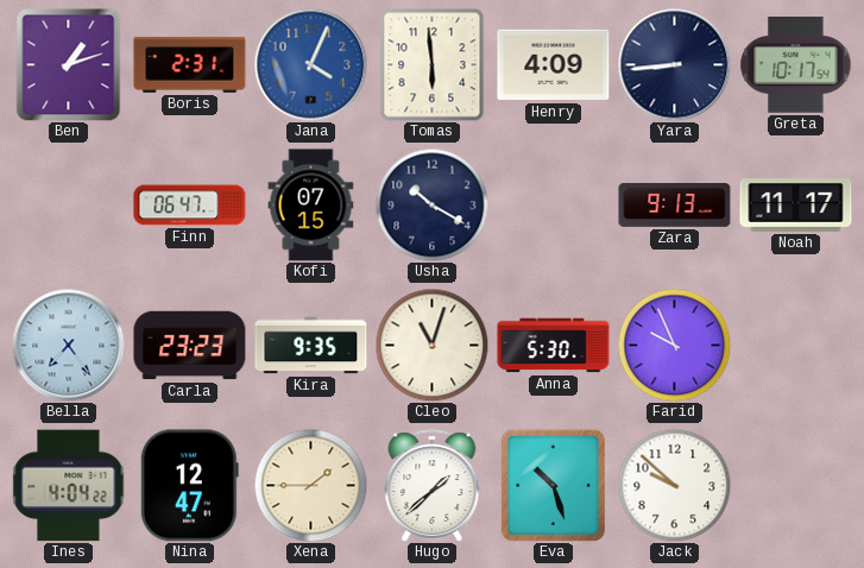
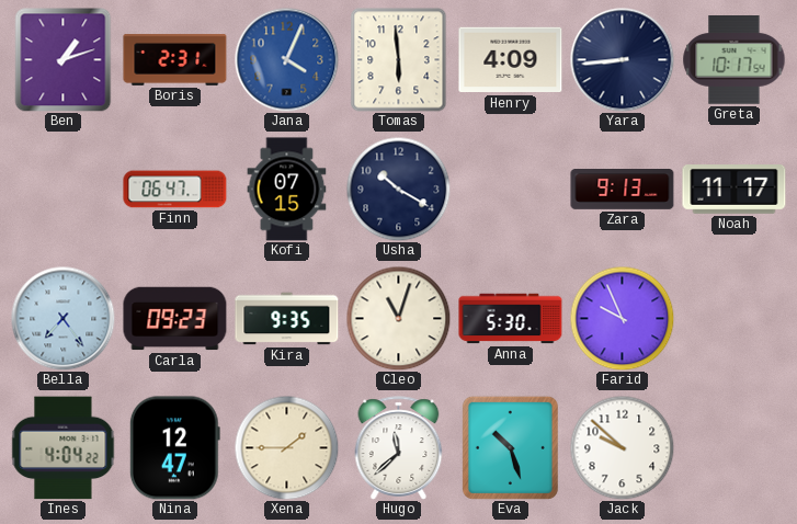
Carla: 23:23 -> 09:23
Hugo: 1:38 -> 11:38
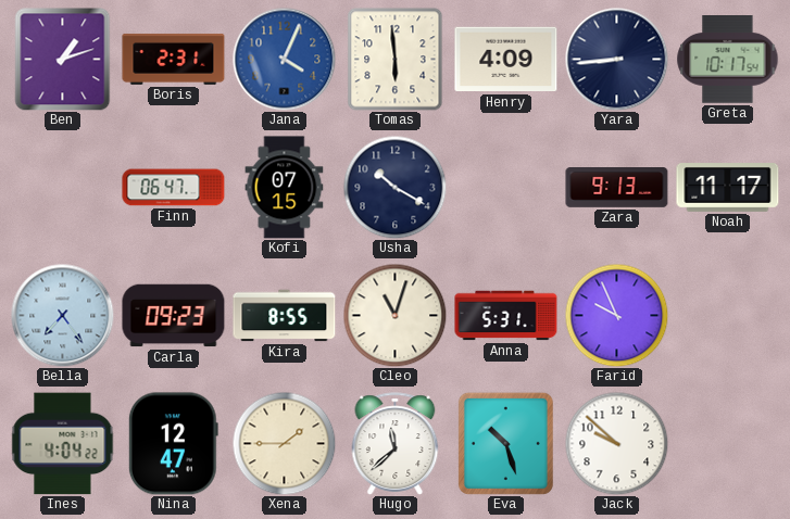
Kira: 9:35 -> 8:55
Anna: 5:30 -> 5:31
